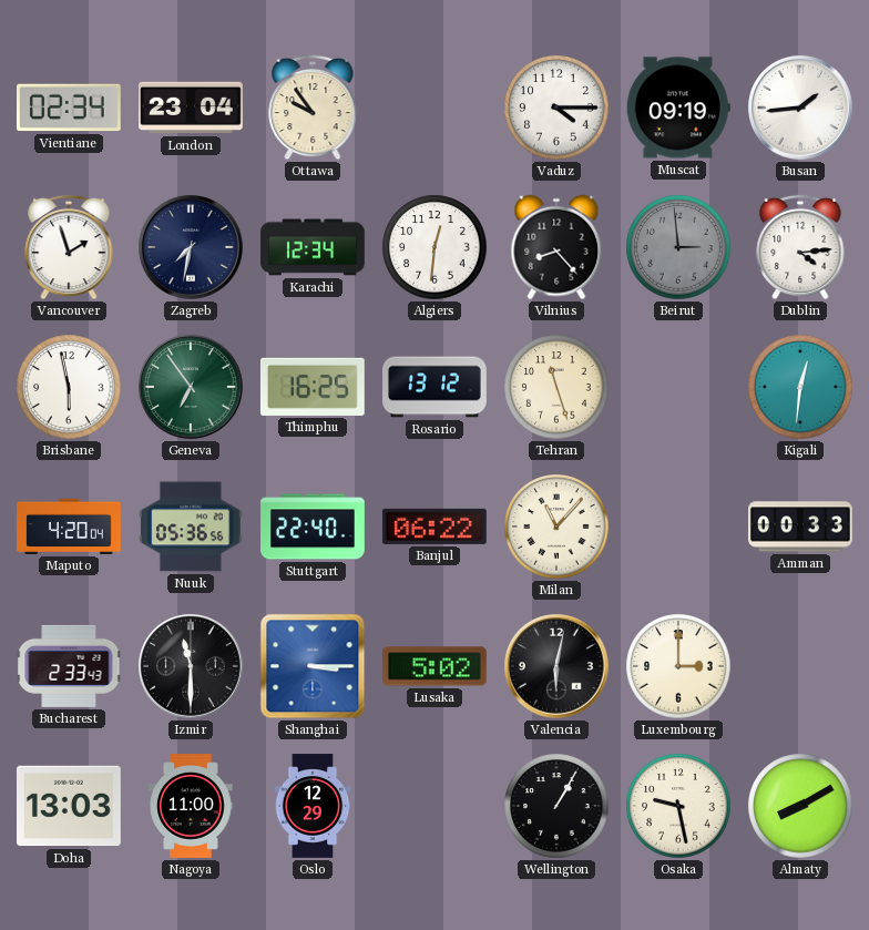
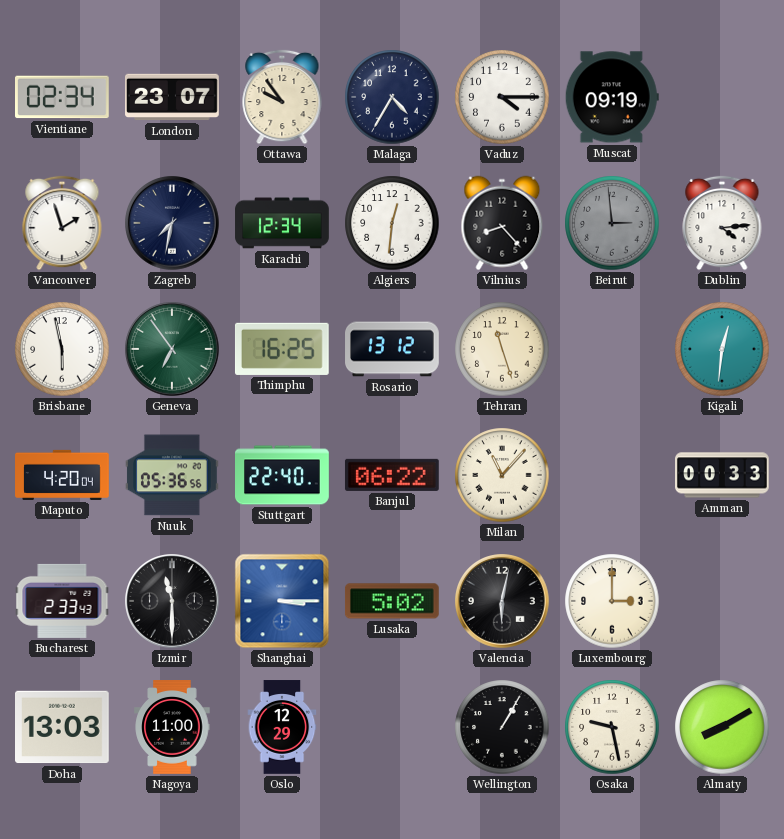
London: 23:04 -> 23:07
Malaga: none -> 4:35
Busan: 1:44 -> none
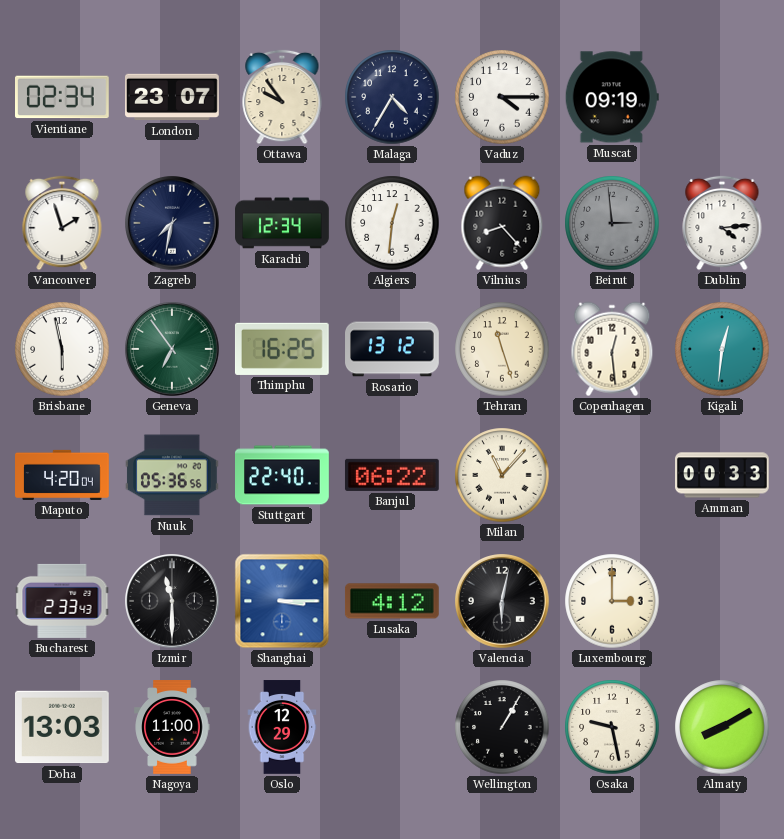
Copenhagen: none -> 12:29
Lusaka: 5:02 -> 4:12
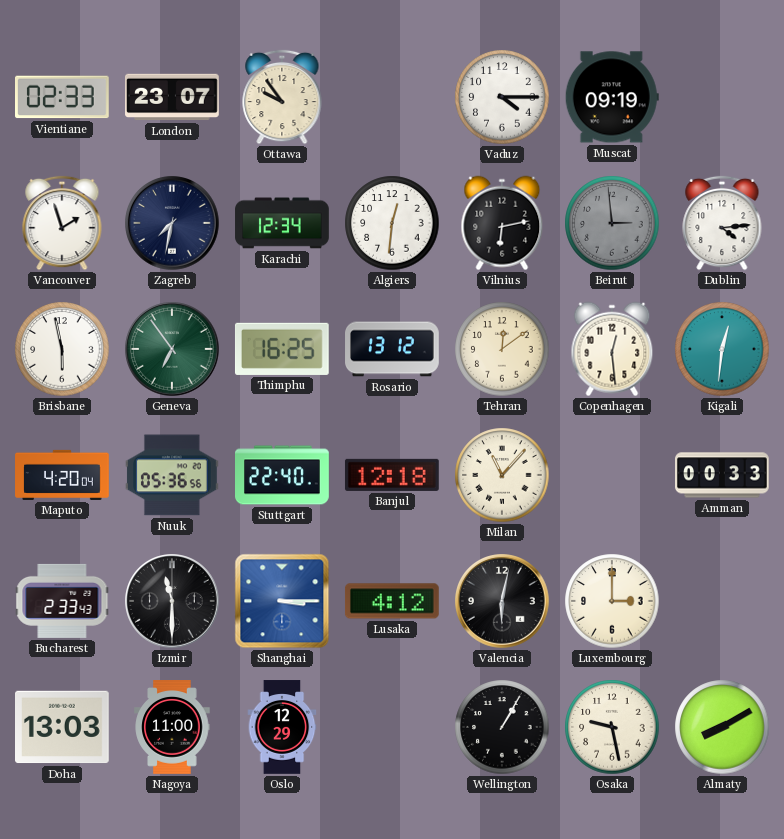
Vientiane: 02:34 -> 02:33
Malaga: 4:35 -> none
Vilnius: 8:23 -> 6:13
Tehran: 11:27 -> 12:09
Banjul: 06:22 -> 12:18
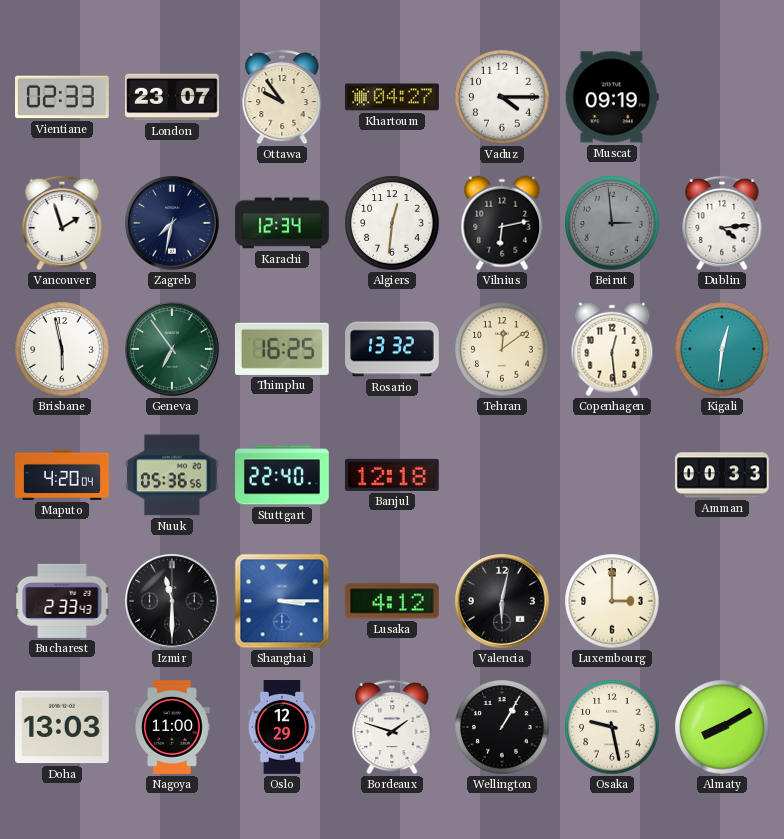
Khartoum: none -> 04:27
Rosario: 13:12 -> 13:32
Milan: 11:07 -> none
Bordeaux: none -> 1:48
